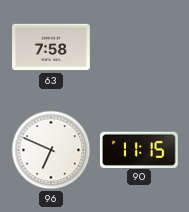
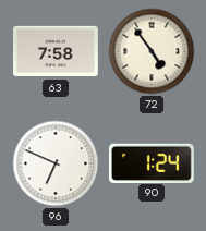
72: none -> 4:54
90: 11:15 -> 1:24
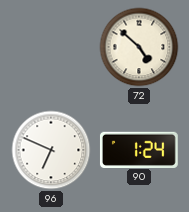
63: 7:58 -> none
72: 4:54 -> 4:52
